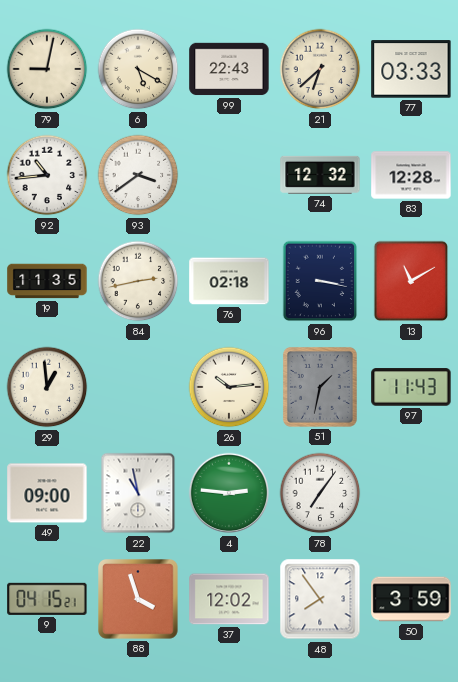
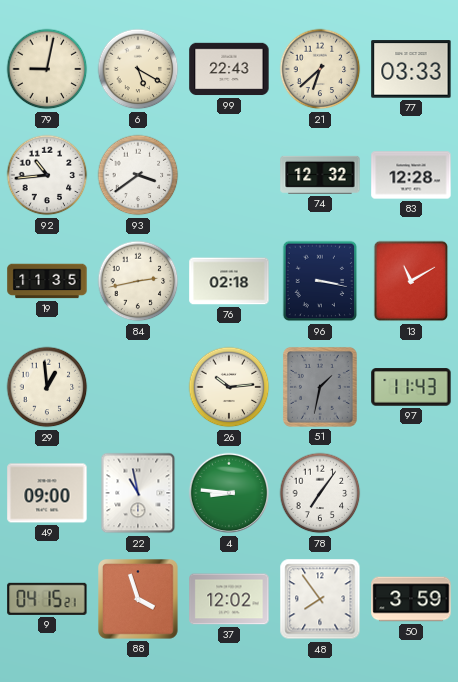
4: 2:46 -> 8:46
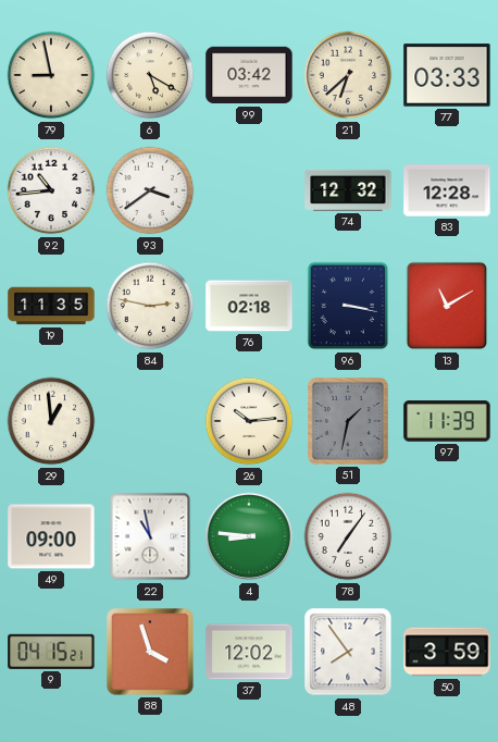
79: 9:02 -> 8:58
99: 22:43 -> 03:42
84: 2:43 -> 2:47
97: 11:43 -> 11:39
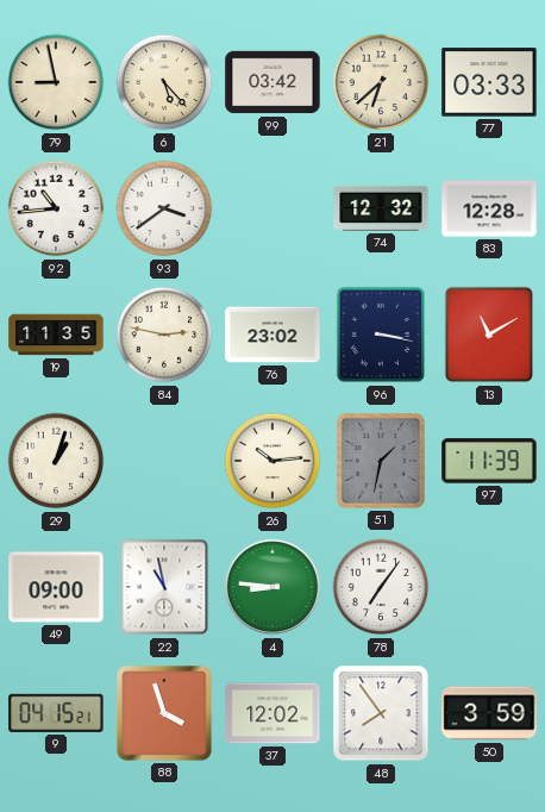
6: 5:20 -> 5:23
76: 02:18 -> 23:02
29: 12:59 -> 1:03
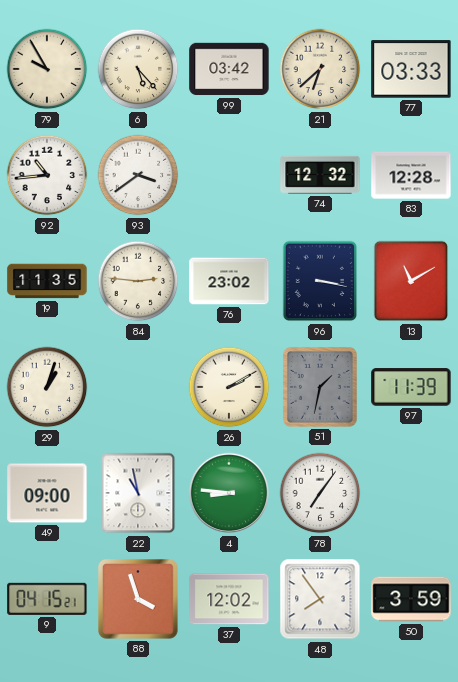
79: 8:58 -> 9:55
84: 2:47 -> 2:46
26: 10:14 -> 2:10
